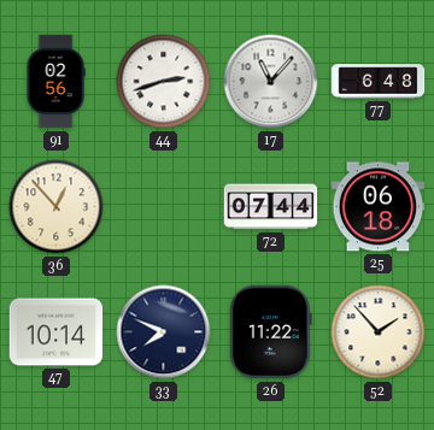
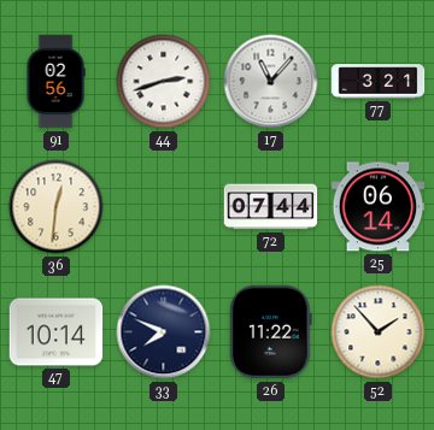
77: 6:48 -> 3:21
36: 12:53 -> 12:31
25: 06:18 -> 06:14
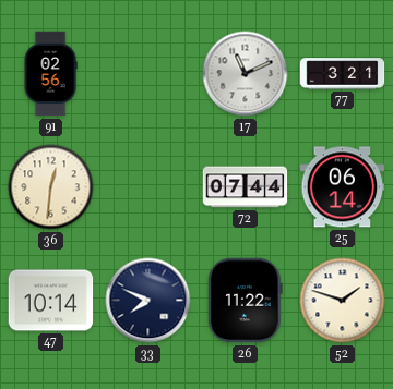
44: 2:42 -> none
17: 11:07 -> 11:11
52: 1:53 -> 1:48
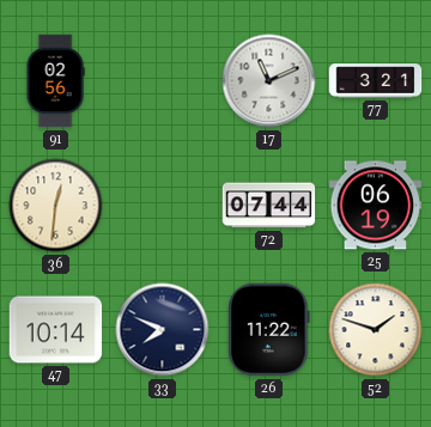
25: 06:14 -> 06:19
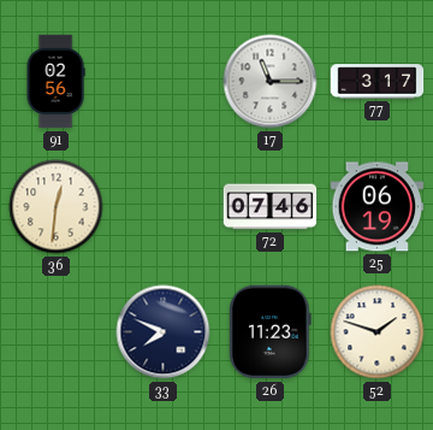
17: 11:11 -> 11:15
77: 3:21 -> 3:17
72: 07:44 -> 07:46
47: 10:14 -> none
26: 11:22 -> 11:23
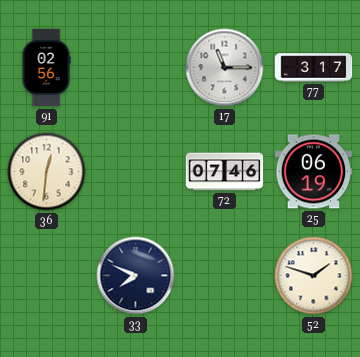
26: 11:23 -> none
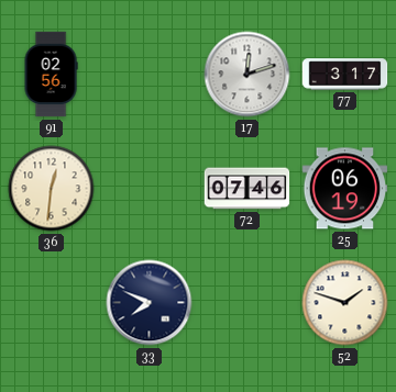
17: 11:15 -> 12:12
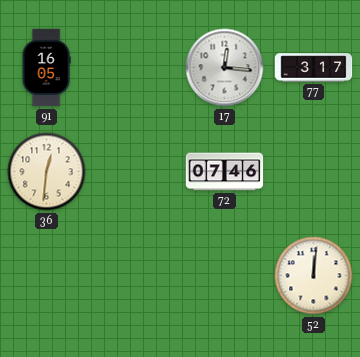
91: 02:56 -> 16:05
17: 12:12 -> 12:16
25: 06:19 -> none
33: 7:49 -> none
52: 1:48 -> 12:01
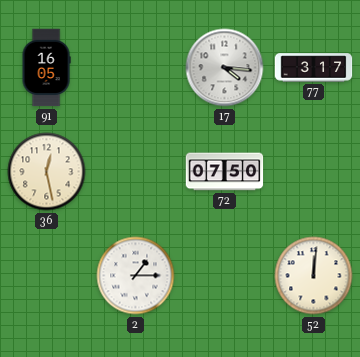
17: 12:16 -> 4:16
36: 12:31 -> 12:28
72: 07:46 -> 07:50
2: none -> 1:15
